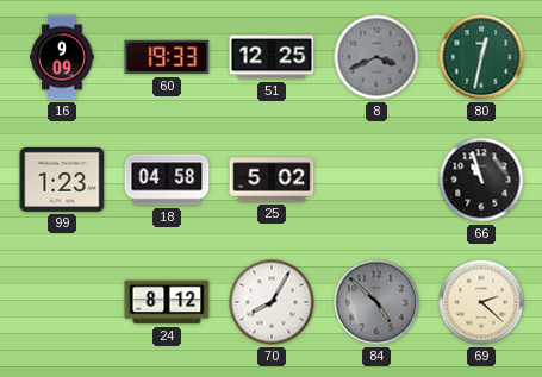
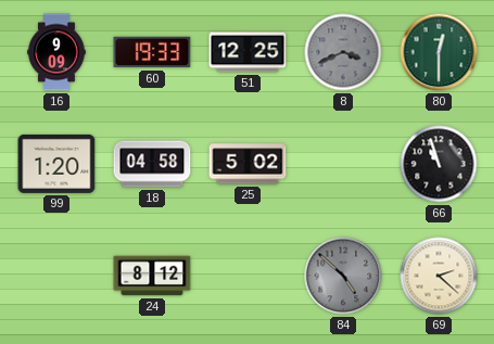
80: 12:32 -> 12:30
99: 1:23 -> 1:20
70: 8:05 -> none
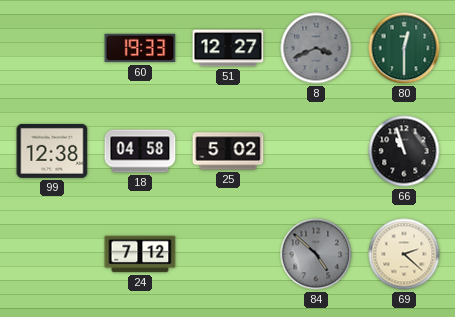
16: 9:09 -> none
51: 12:25 -> 12:27
99: 1:20 -> 12:38
24: 8:12 -> 7:12
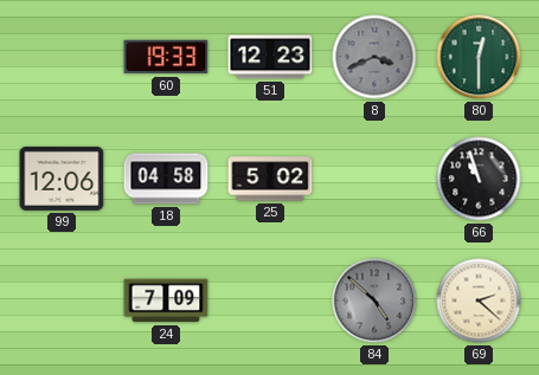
51: 12:27 -> 12:23
99: 12:38 -> 12:06
24: 7:12 -> 7:09
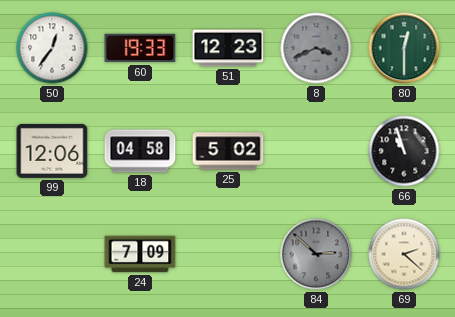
50: none -> 12:36
84: 4:52 -> 2:52
